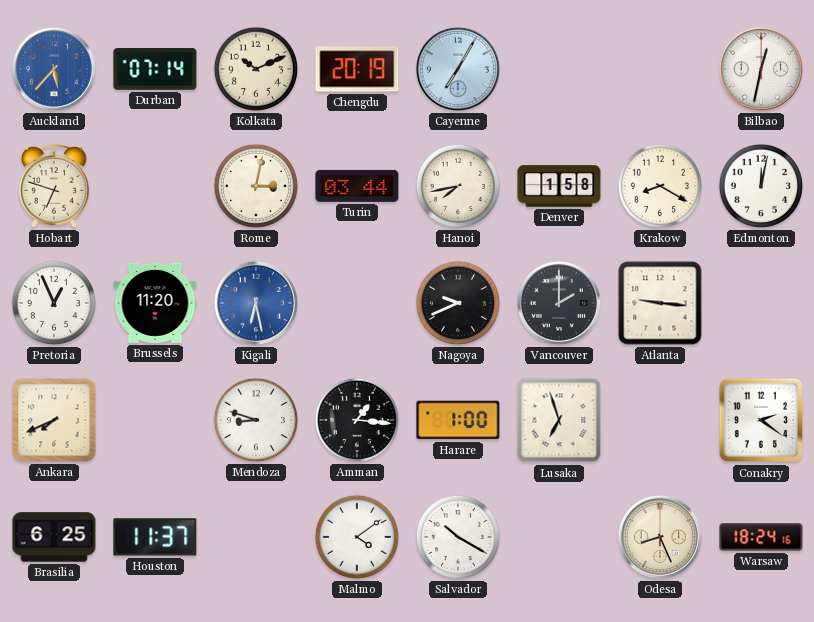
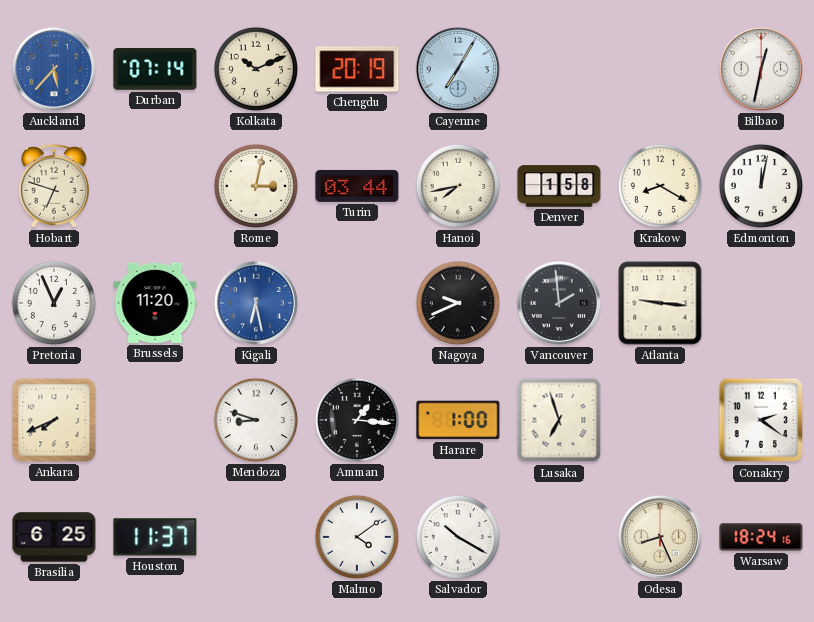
Vancouver: 2:00 -> 1:59
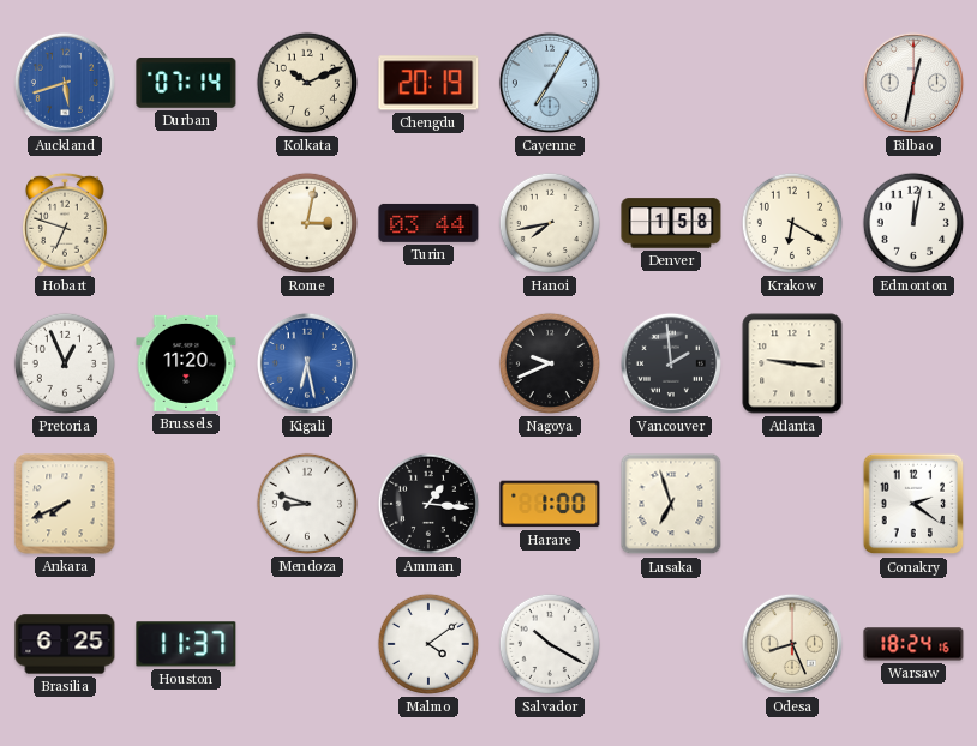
Auckland: 5:37 -> 5:42
Krakow: 8:20 -> 6:20
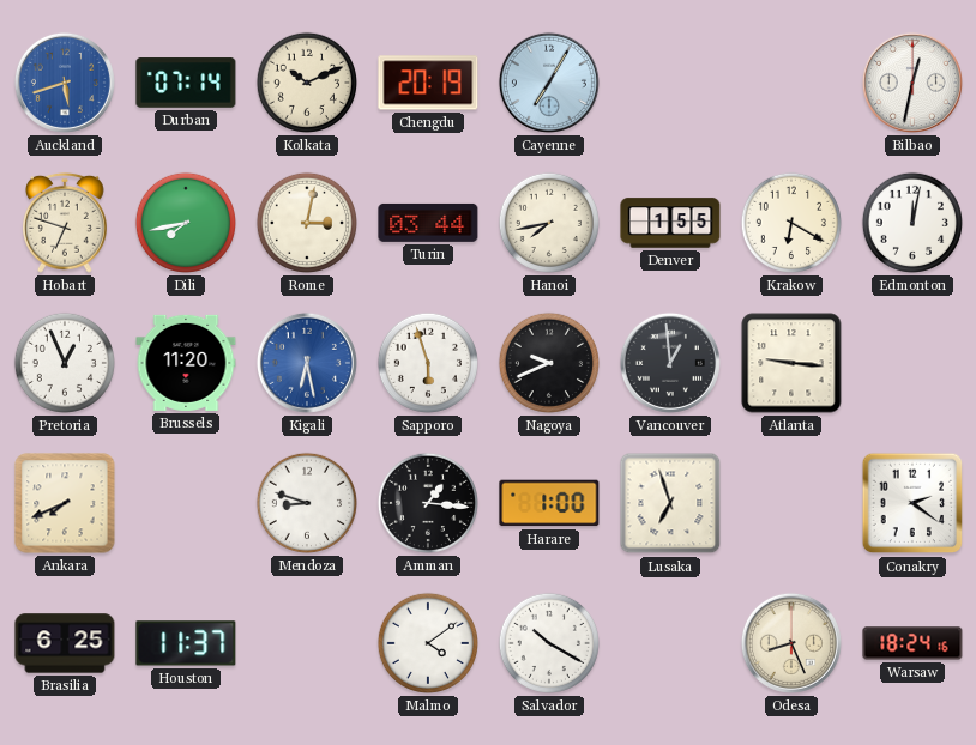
Dili: none -> 7:43
Denver: 1:58 -> 1:55
Sapporo: none -> 5:57
Vancouver: 1:59 -> 12:59
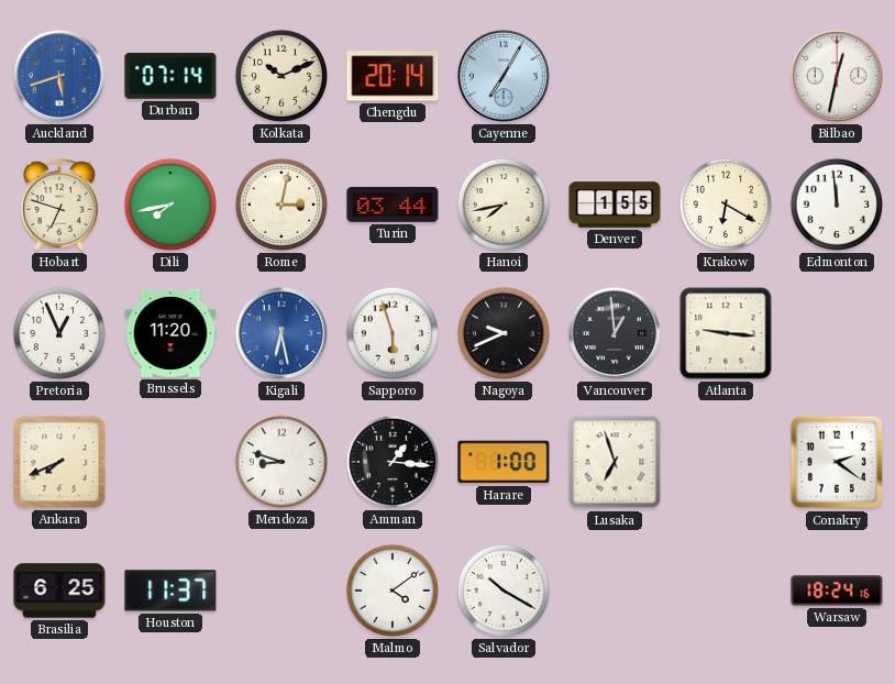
Chengdu: 20:19 -> 20:14
Edmonton: 12:02 -> 11:59
Odesa: 8:26 -> none
